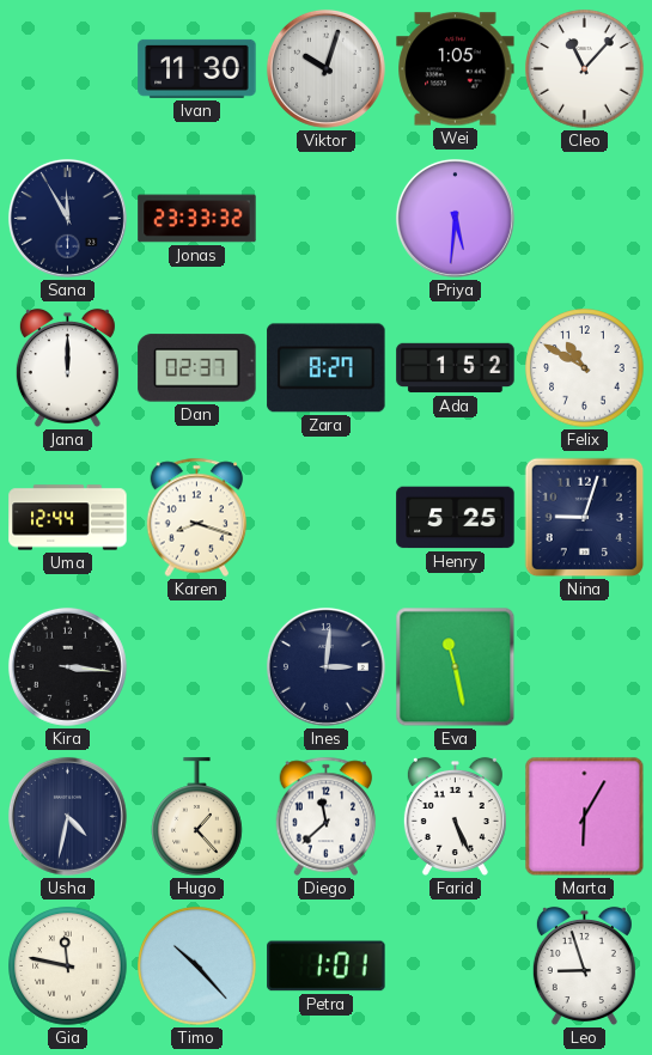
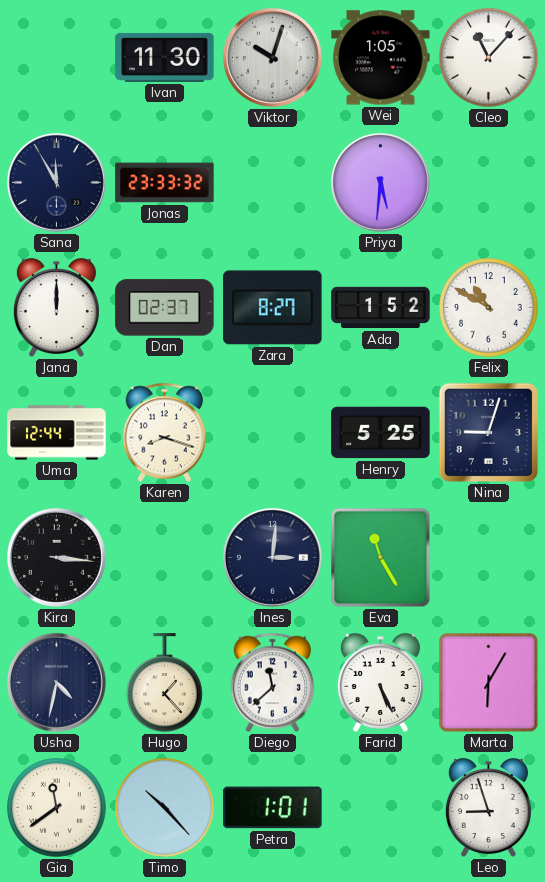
Eva: 11:28 -> 11:25
Gia: 11:47 -> 11:39
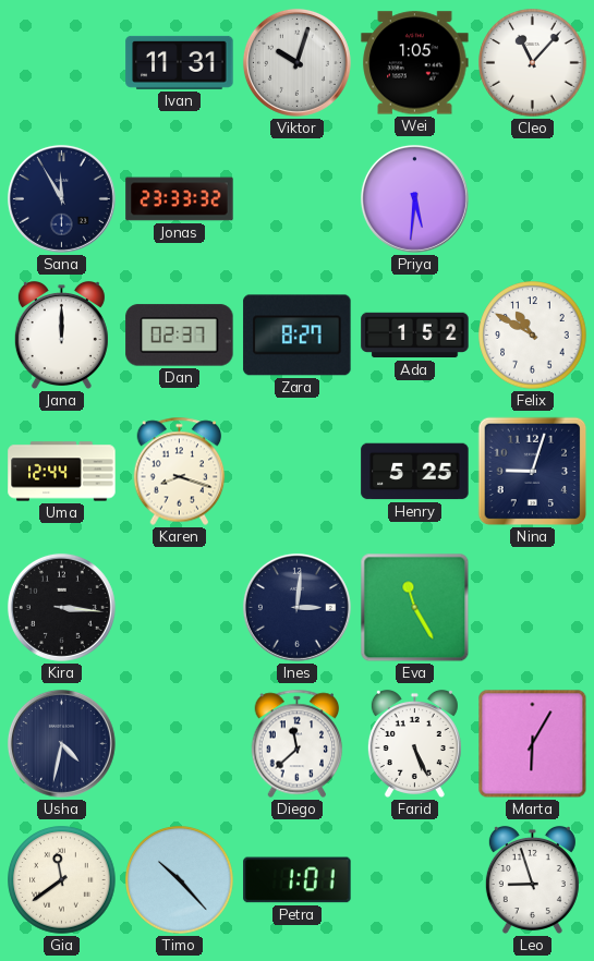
Ivan: 11:30 -> 11:31
Hugo: 1:23 -> none
